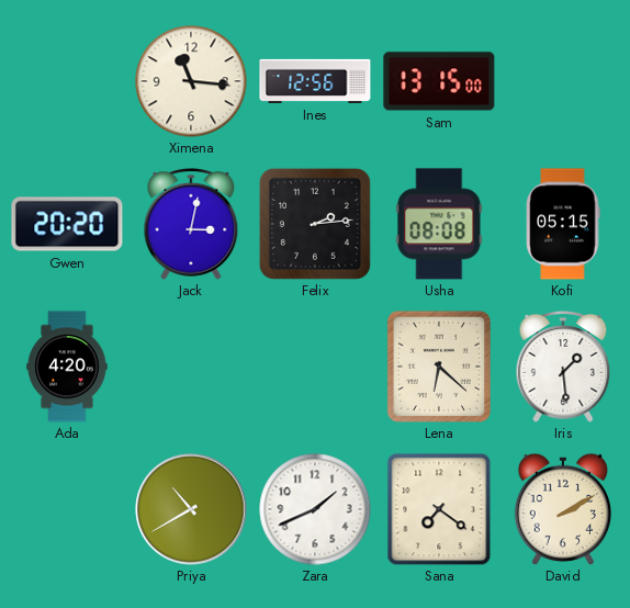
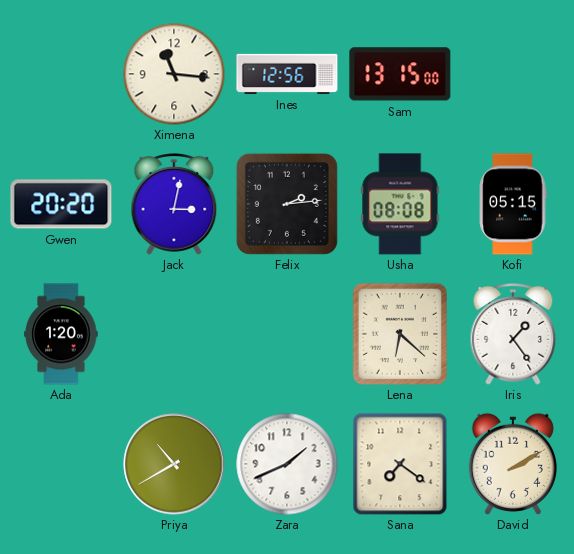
Ada: 4:20 -> 1:20
Iris: 1:29 -> 1:24
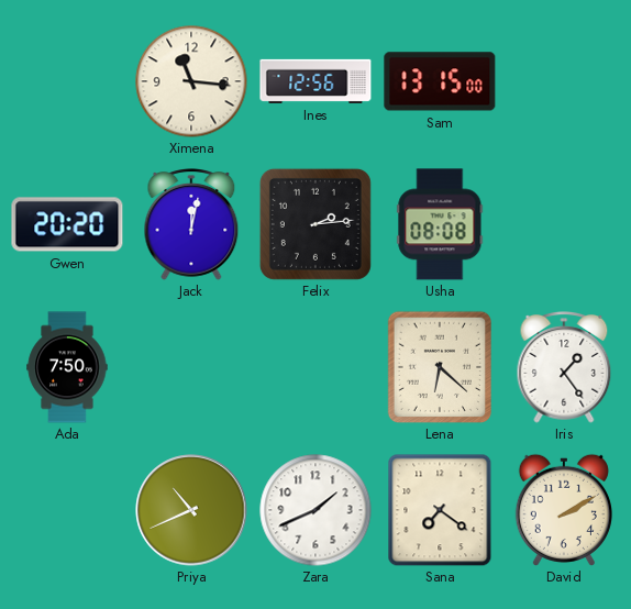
Jack: 3:02 -> 12:02
Kofi: 05:15 -> none
Ada: 1:20 -> 7:50
Priya: 10:40 -> 10:41
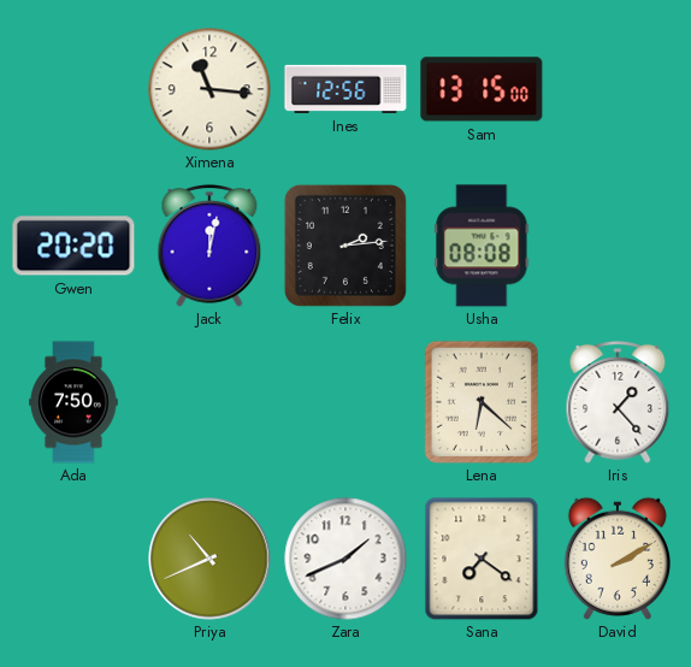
Iris: 1:24 -> 1:23
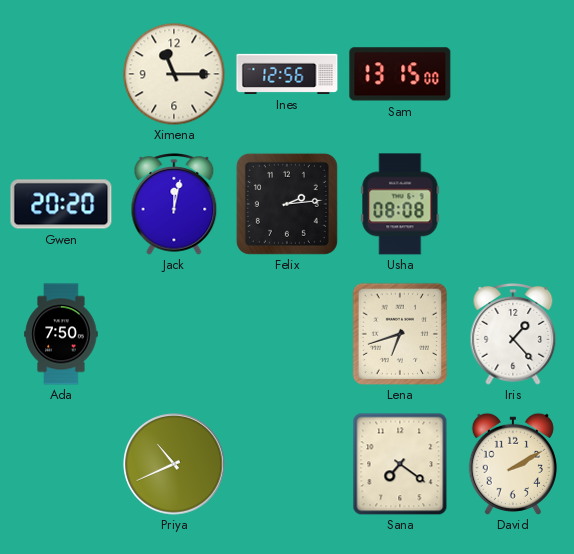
Ximena: 11:16 -> 11:15
Lena: 6:22 -> 6:42
Zara: 1:41 -> none
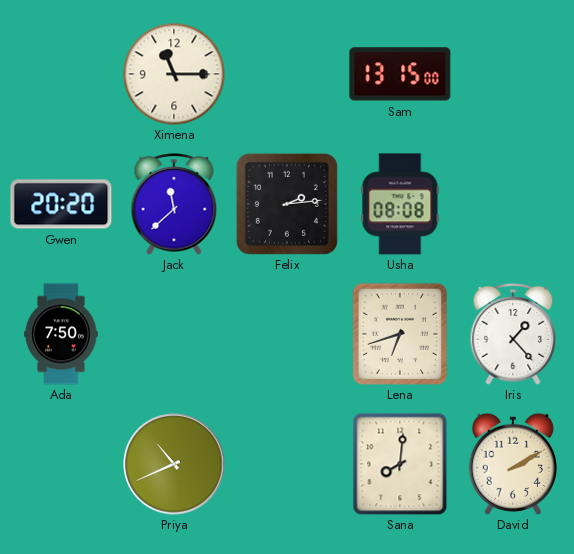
Ines: 12:56 -> none
Jack: 12:02 -> 11:38
Sana: 7:21 -> 8:01
